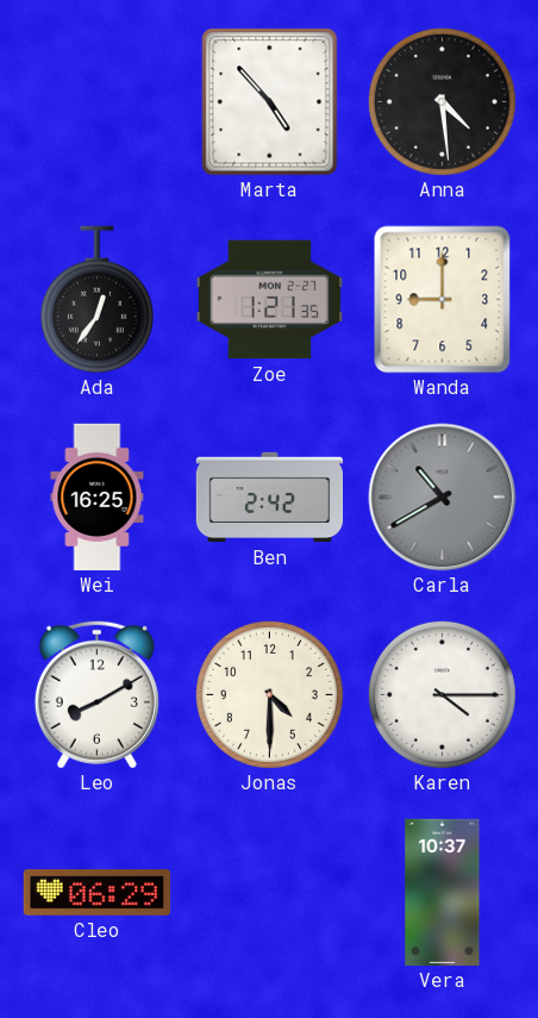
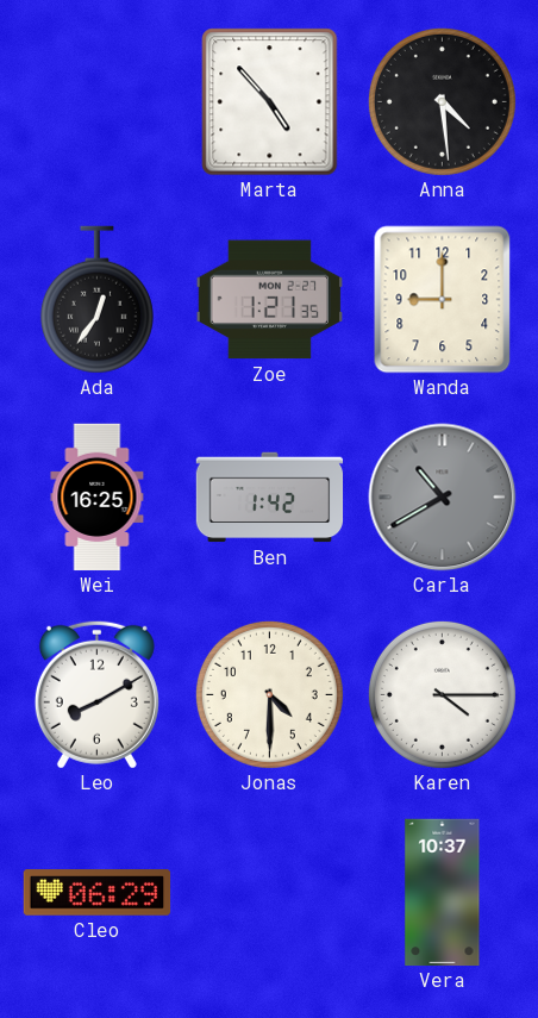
Ben: 2:42 -> 1:42
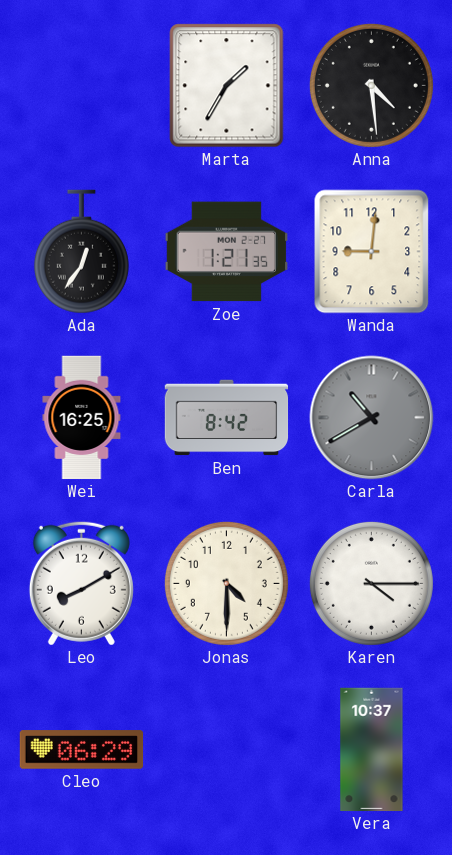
Marta: 4:53 -> 1:35
Wanda: 9:00 -> 9:01
Ben: 1:42 -> 8:42
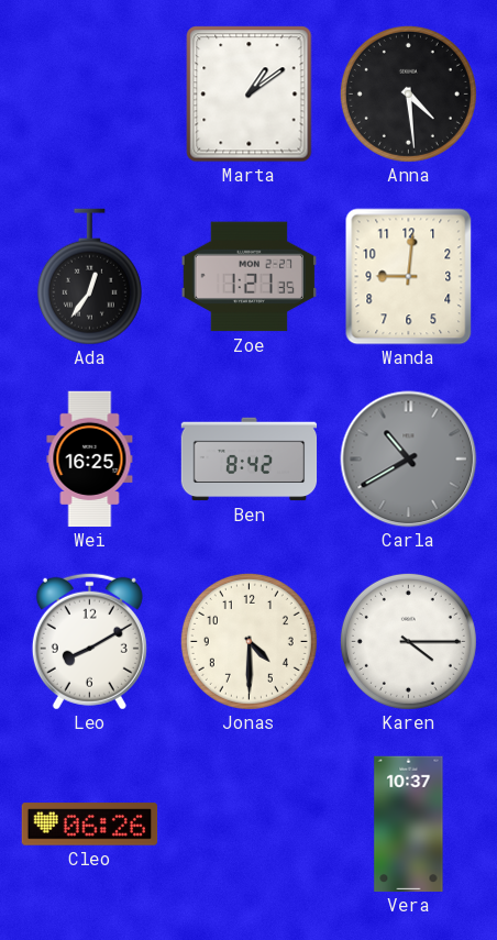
Marta: 1:35 -> 1:09
Cleo: 06:29 -> 06:26
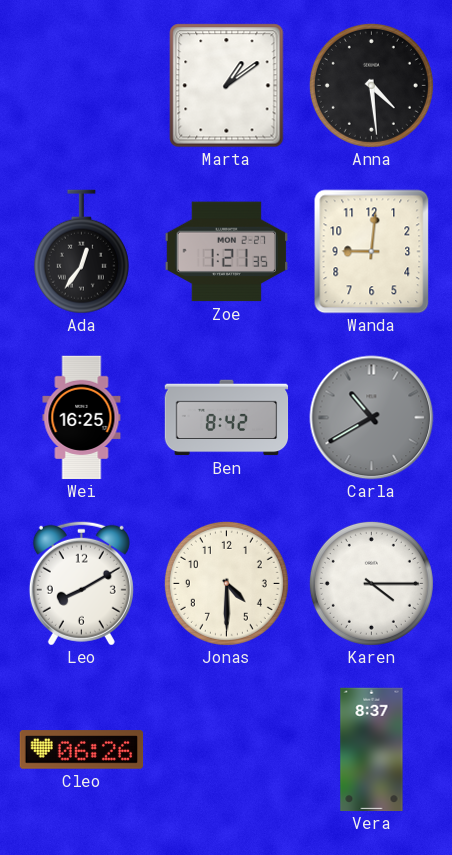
Vera: 10:37 -> 8:37
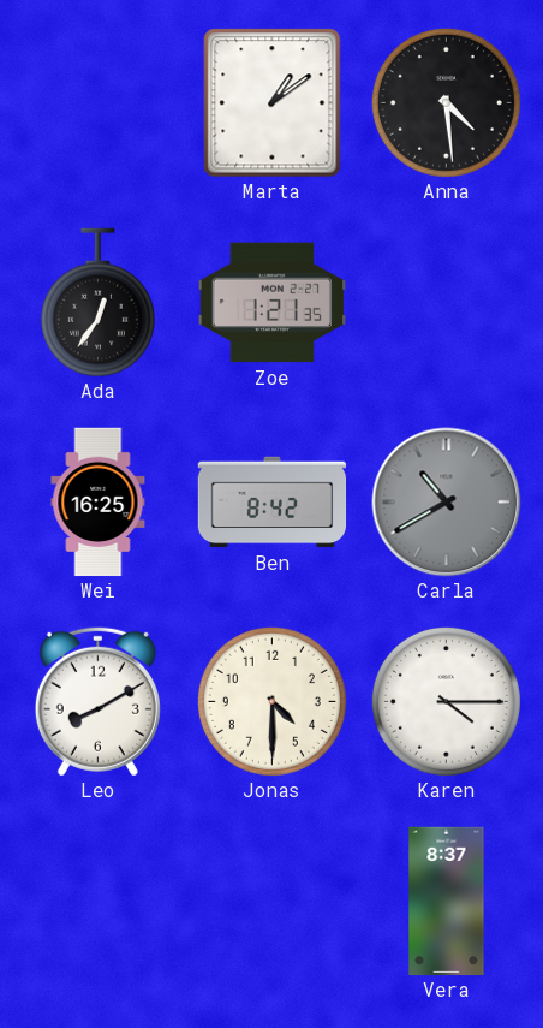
Wanda: 9:01 -> none
Cleo: 06:26 -> none
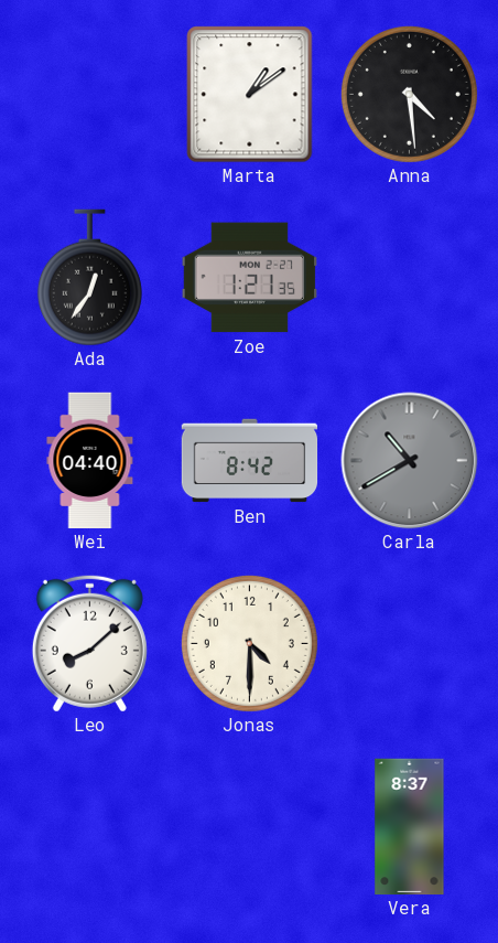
Wei: 16:25 -> 04:40
Leo: 8:10 -> 8:08
Karen: 4:15 -> none
